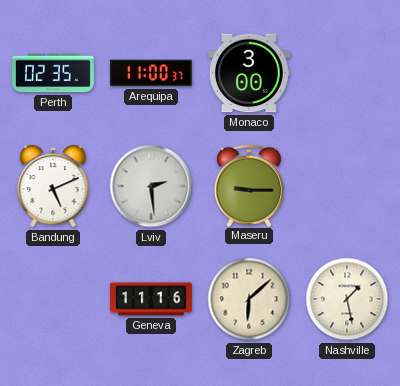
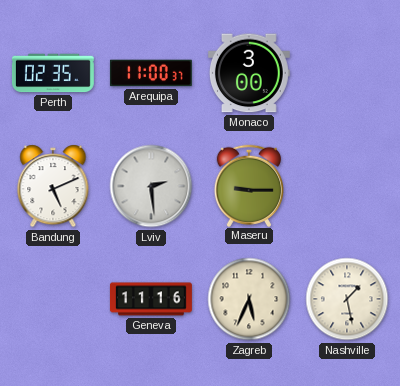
Zagreb: 6:08 -> 5:34
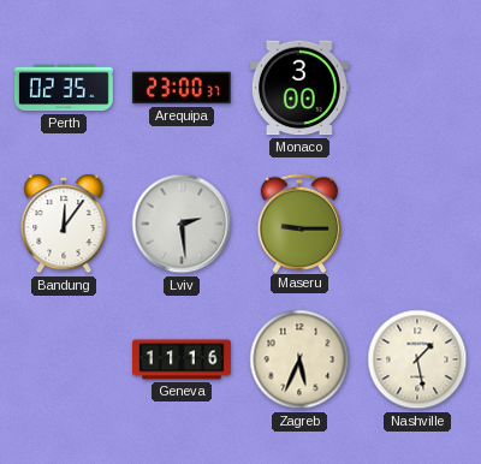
Arequipa: 11:00 -> 23:00
Bandung: 5:11 -> 12:06
